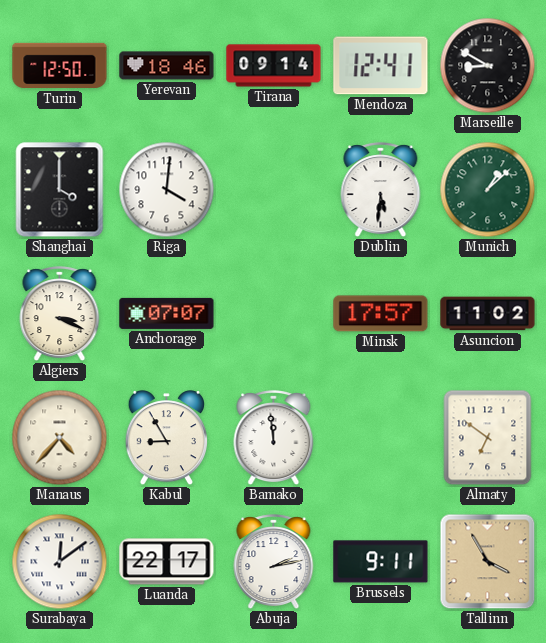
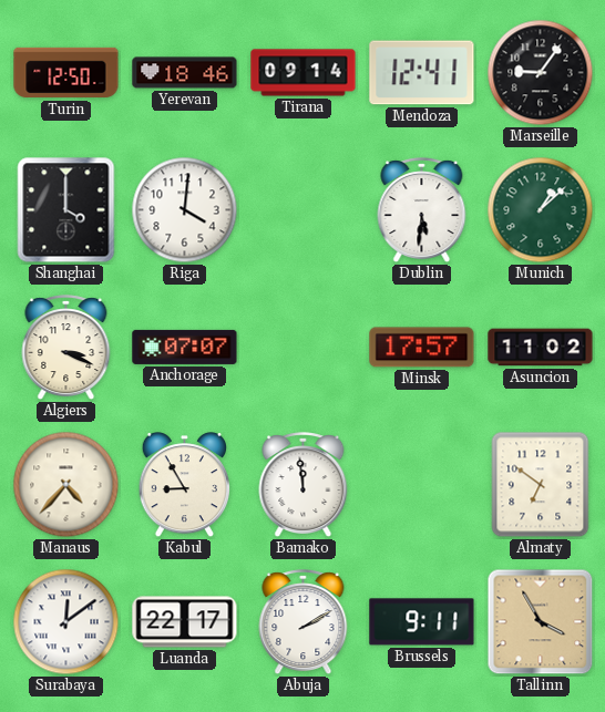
Marseille: 8:50 -> 9:06
Abuja: 2:13 -> 2:10
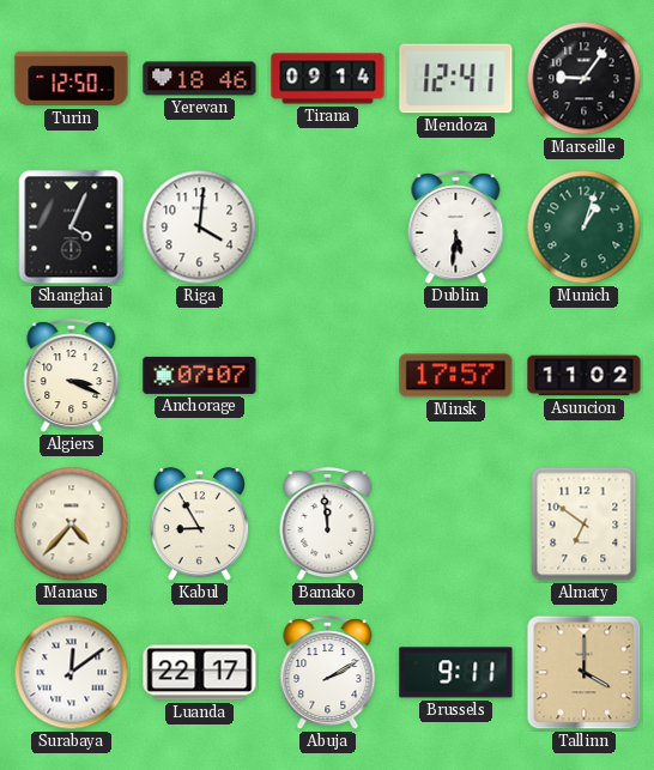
Shanghai: 4:00 -> 4:04
Munich: 1:08 -> 1:03
Tallinn: 3:55 -> 4:00
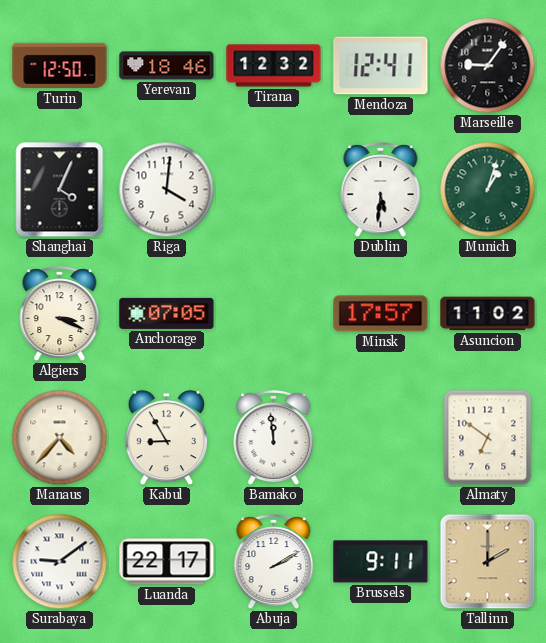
Tirana: 09:14 -> 12:32
Anchorage: 07:07 -> 07:05
Surabaya: 12:09 -> 9:09
Tallinn: 4:00 -> 2:00
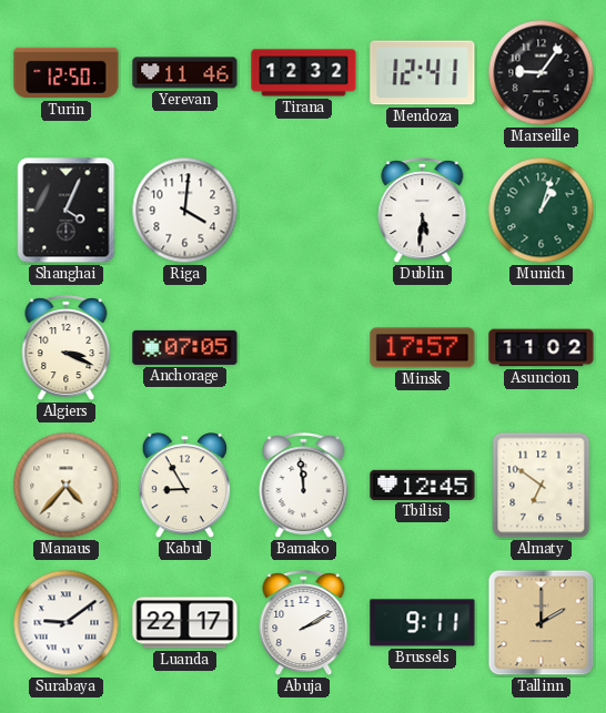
Yerevan: 18:46 -> 11:46
Tbilisi: none -> 12:45
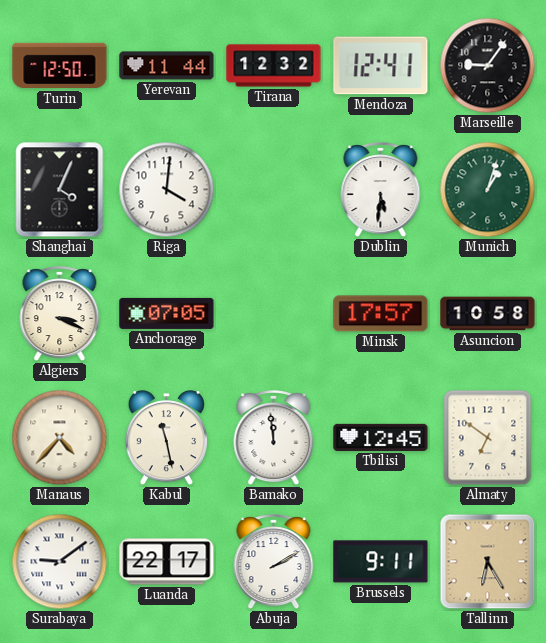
Yerevan: 11:46 -> 11:44
Asuncion: 11:02 -> 10:58
Kabul: 8:55 -> 11:28
Tallinn: 2:00 -> 6:25
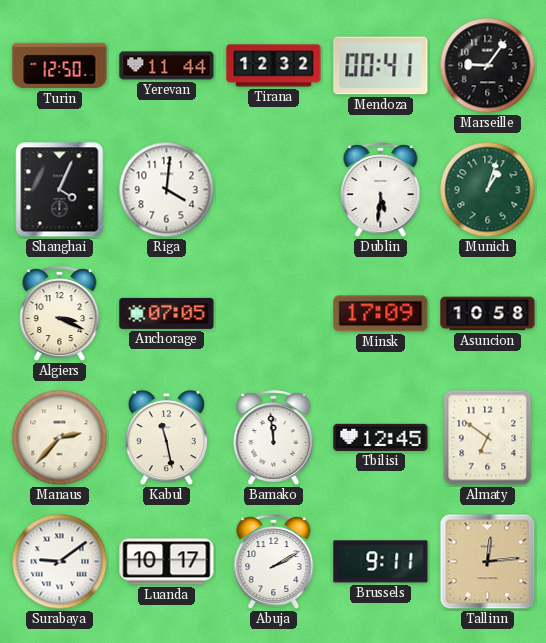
Mendoza: 12:41 -> 00:41
Minsk: 17:57 -> 17:09
Manaus: 4:37 -> 2:37
Luanda: 22:17 -> 10:17
Tallinn: 6:25 -> 12:14
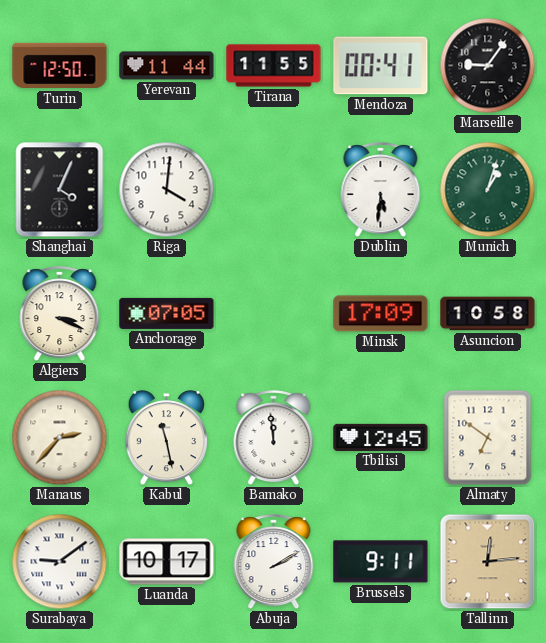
Tirana: 12:32 -> 11:55
